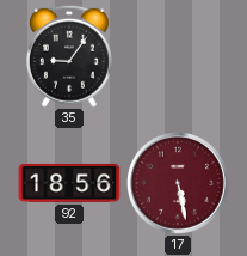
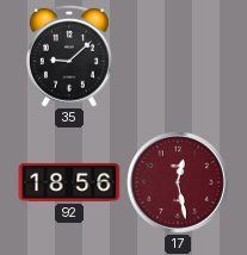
35: 9:06 -> 9:08
17: 5:28 -> 12:28
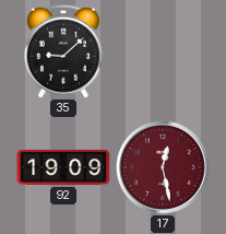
92: 18:56 -> 19:09
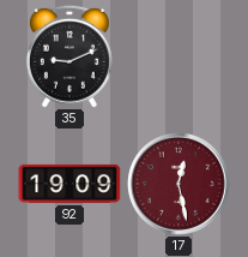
35: 9:08 -> 9:11
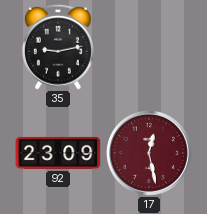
35: 9:11 -> 9:13
92: 19:09 -> 23:09
